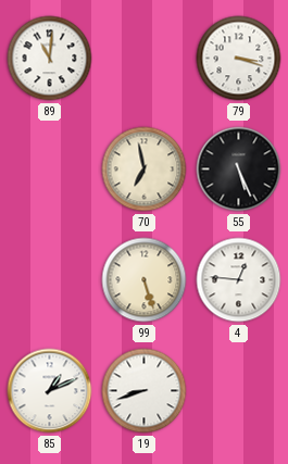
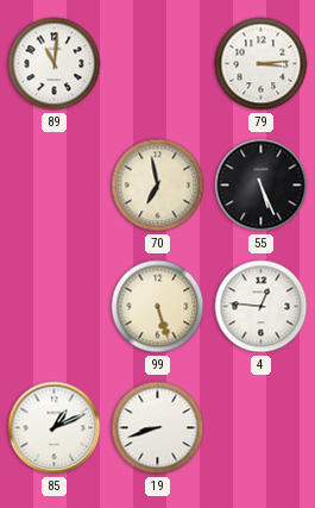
79: 3:18 -> 3:14
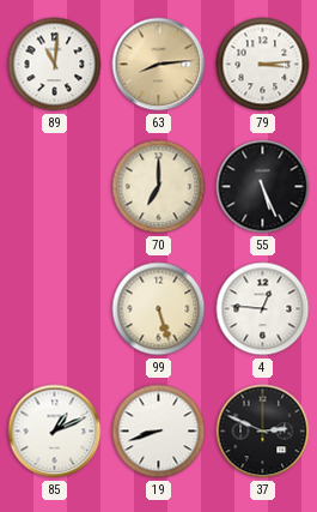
63: none -> 8:14
70: 6:58 -> 7:00
37: none -> 2:49
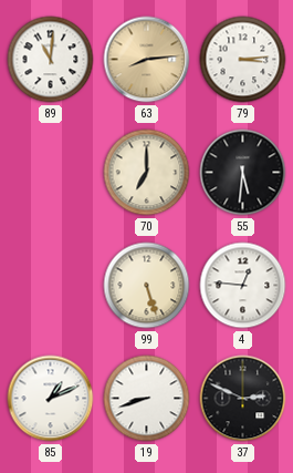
55: 5:26 -> 5:31
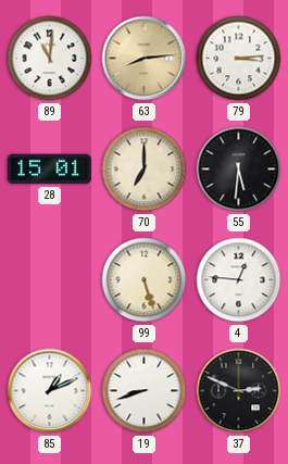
28: none -> 15:01
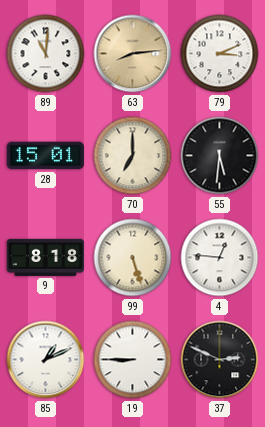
79: 3:14 -> 3:11
9: none -> 8:18
19: 8:42 -> 8:45
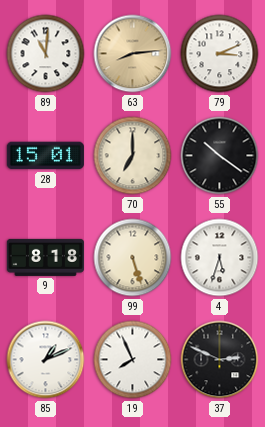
55: 5:31 -> 10:21
4: 12:46 -> 5:33
19: 8:45 -> 7:56
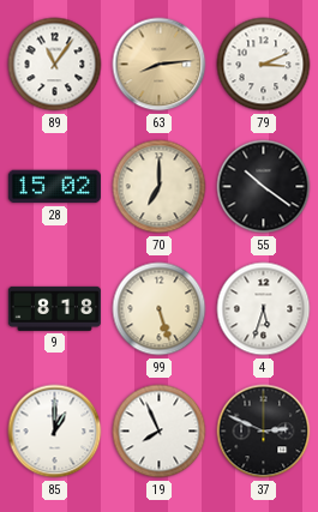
89: 11:01 -> 11:06
28: 15:01 -> 15:02
85: 1:11 -> 1:00
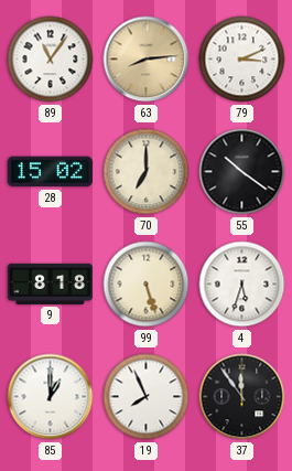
37: 2:49 -> 11:54
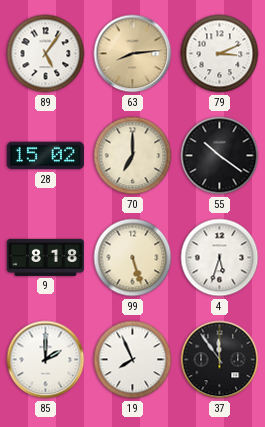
89: 11:06 -> 5:06
85: 1:00 -> 2:00
